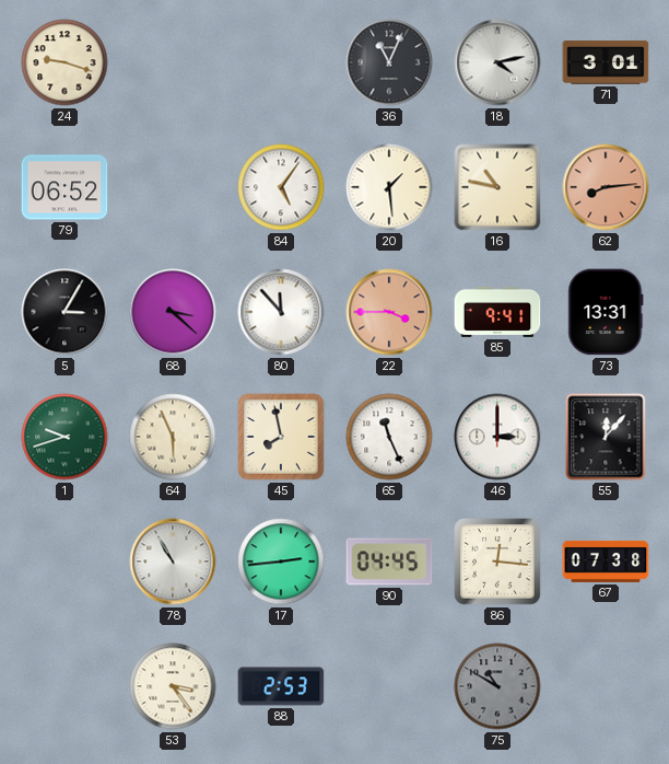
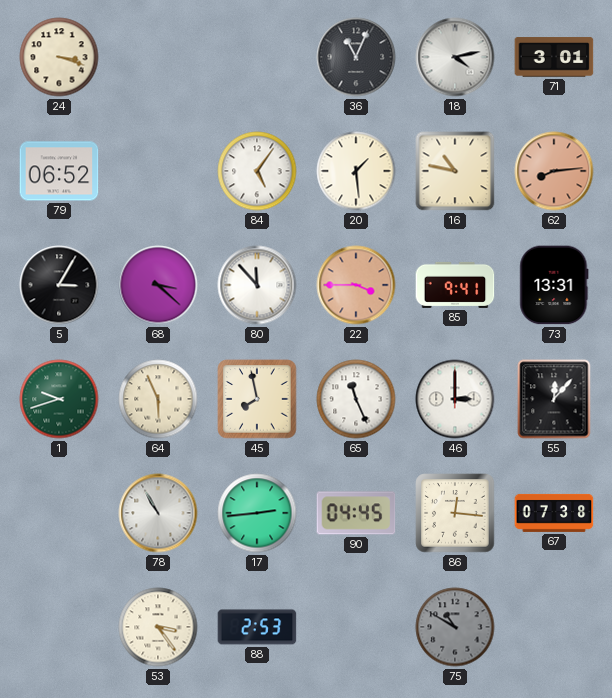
24: 9:18 -> 3:18
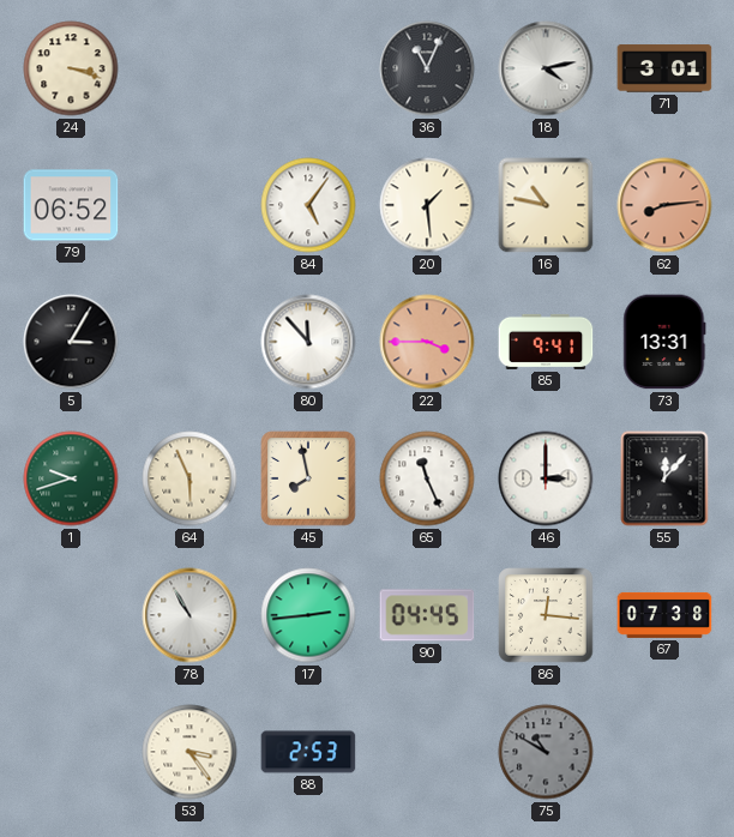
68: 3:22 -> none
